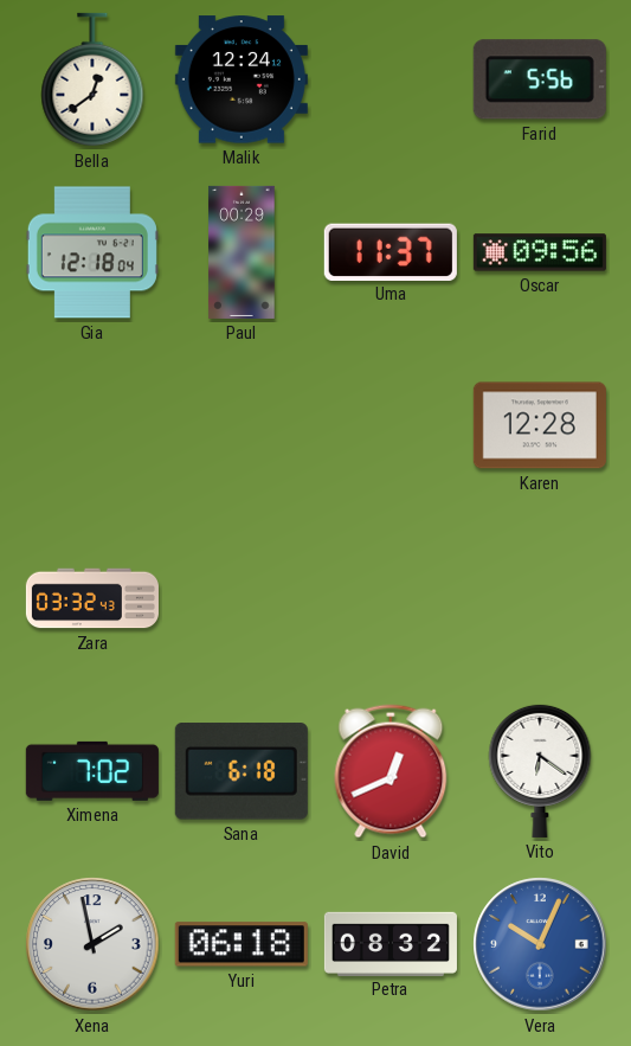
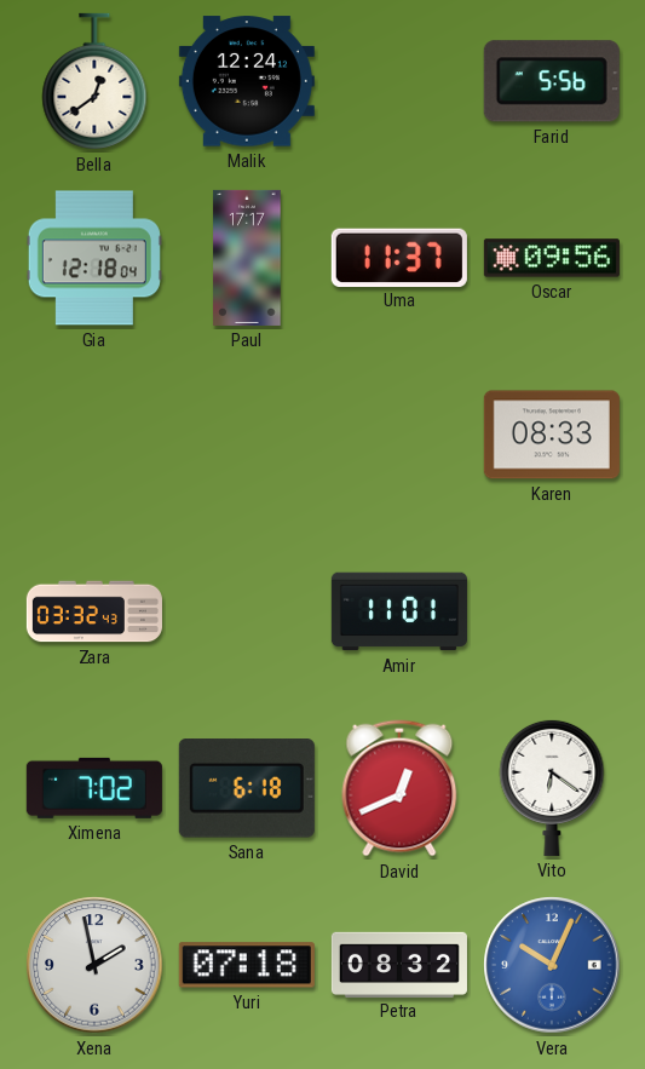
Paul: 00:29 -> 17:17
Karen: 12:28 -> 08:33
Amir: none -> 11:01
Yuri: 06:18 -> 07:18
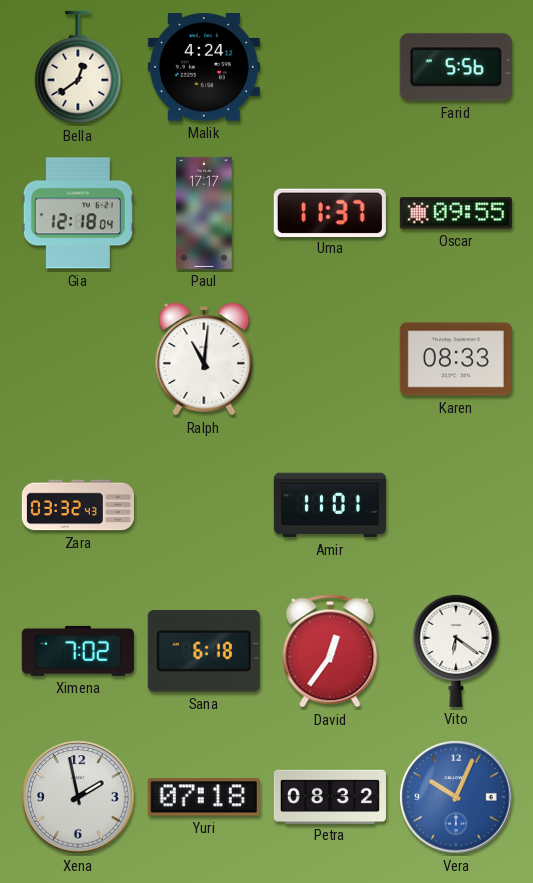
Malik: 12:24 -> 4:24
Oscar: 09:56 -> 09:55
Ralph: none -> 11:01
David: 12:41 -> 12:36
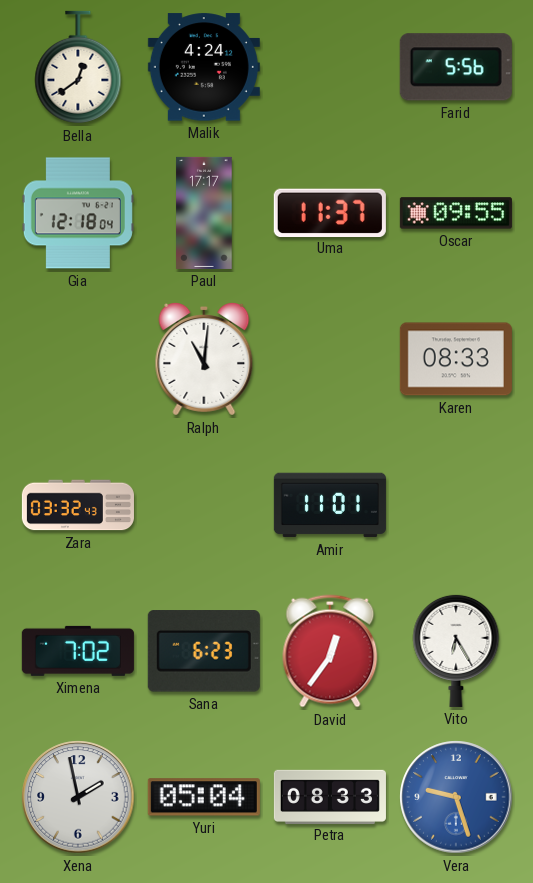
Sana: 6:18 -> 6:23
Vito: 6:21 -> 6:25
Yuri: 07:18 -> 05:04
Petra: 08:32 -> 08:33
Vera: 10:04 -> 9:27
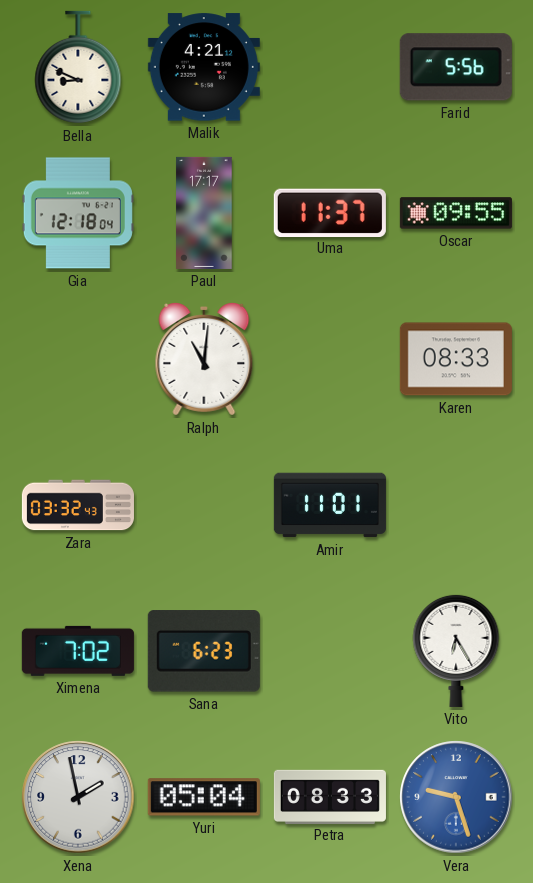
Bella: 12:39 -> 8:49
Malik: 4:24 -> 4:21
David: 12:36 -> none
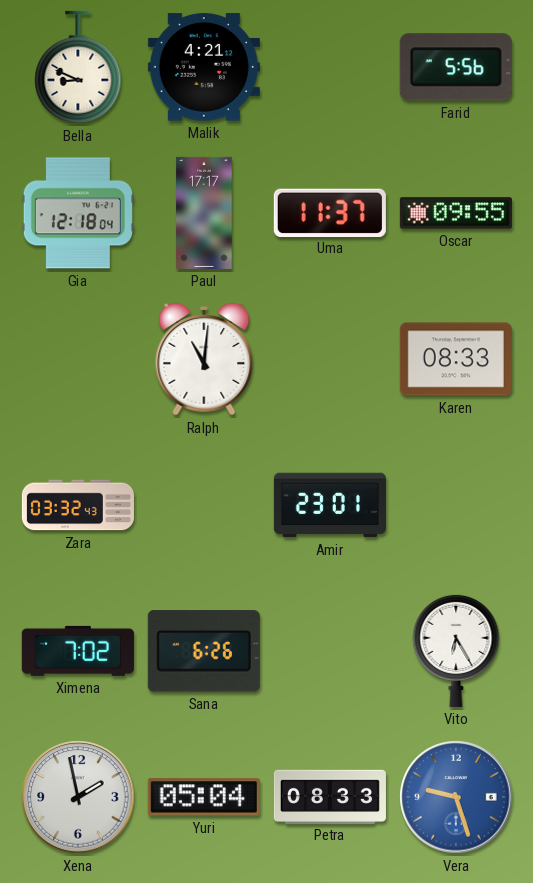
Amir: 11:01 -> 23:01
Sana: 6:23 -> 6:26
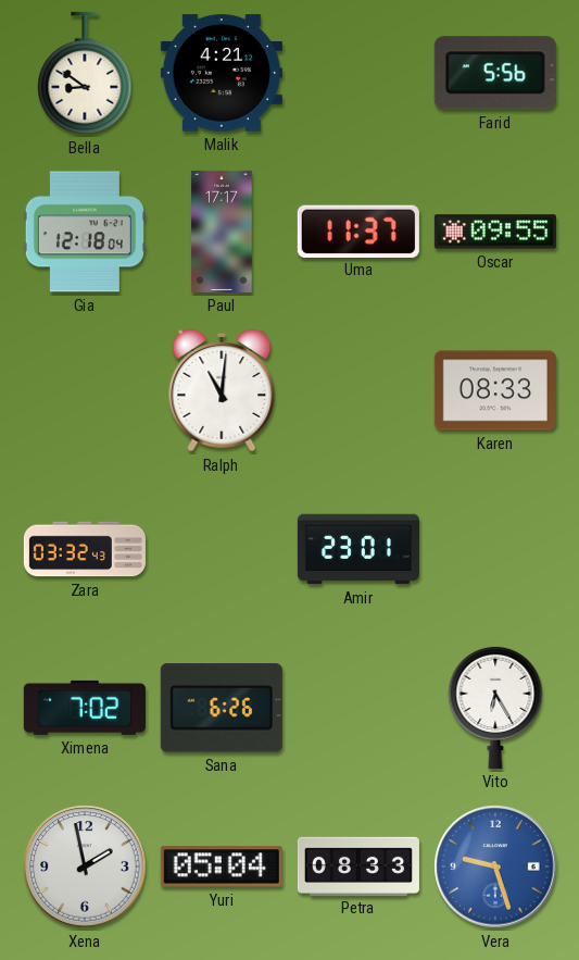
Bella: 8:49 -> 8:51
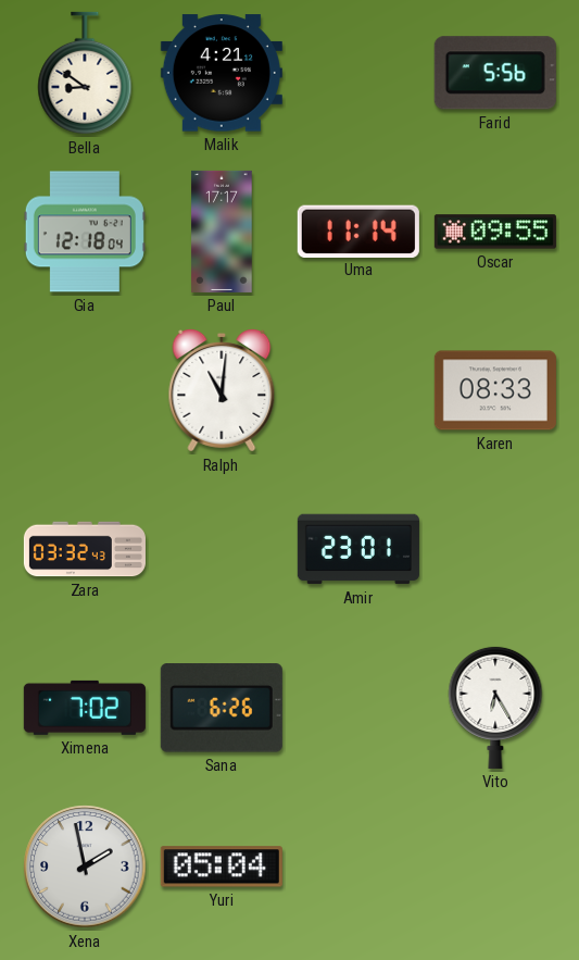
Uma: 11:37 -> 11:14
Petra: 08:33 -> none
Vera: 9:27 -> none
